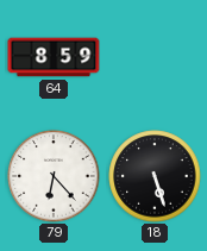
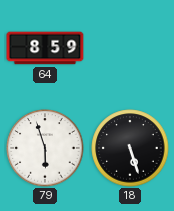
79: 6:23 -> 5:57
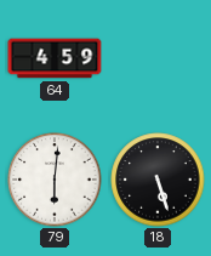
64: 8:59 -> 4:59
79: 5:57 -> 6:01
